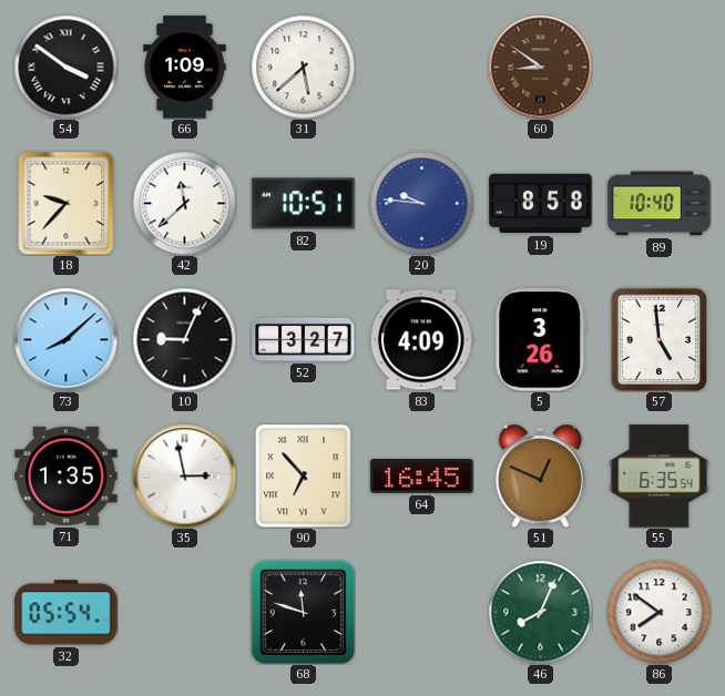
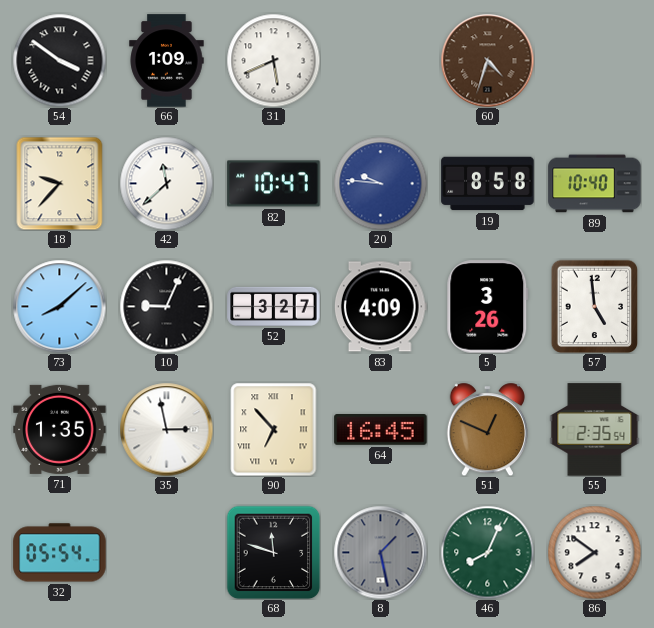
31: 5:38 -> 5:41
60: 8:51 -> 4:33
82: 10:51 -> 10:47
55: 6:35 -> 2:35
8: none -> 1:28
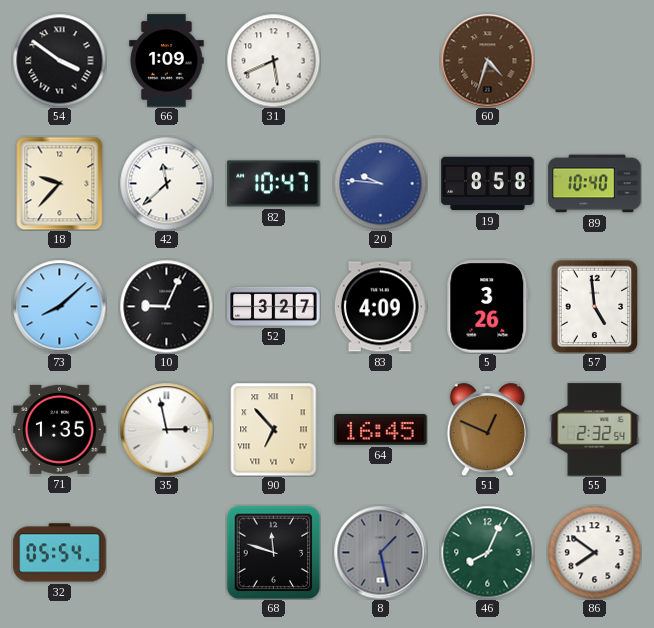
55: 2:35 -> 2:32
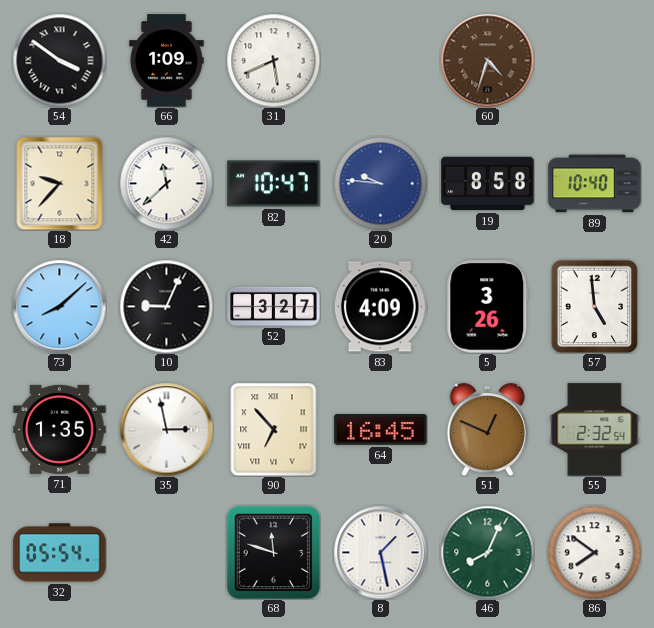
8 dial: grey -> white
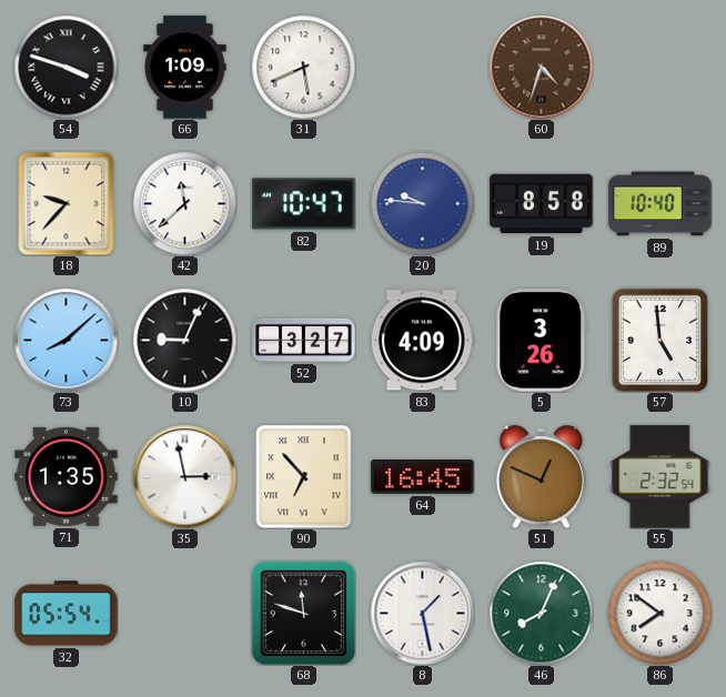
54: 3:51 -> 3:48
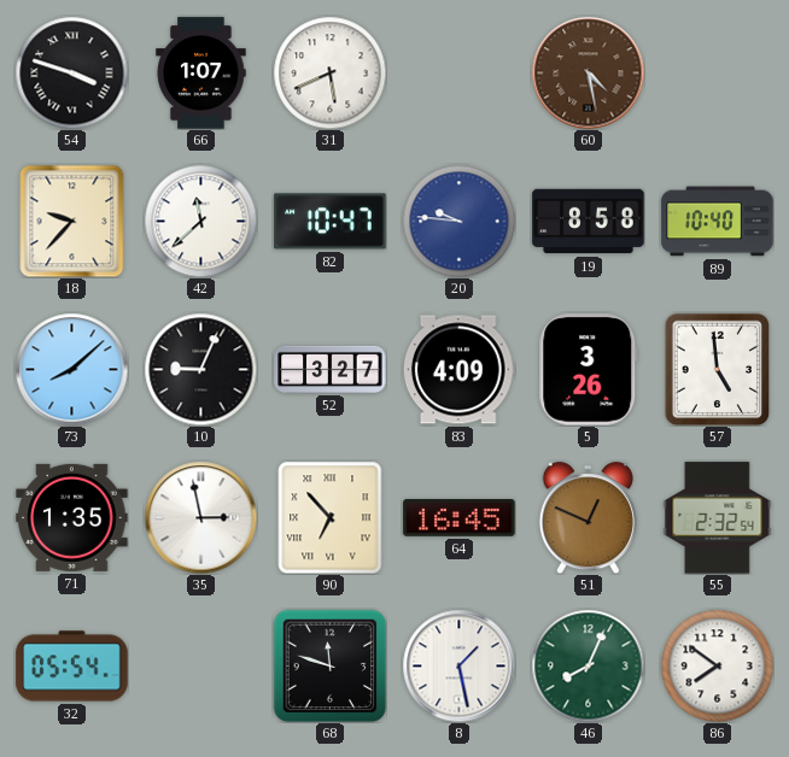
66: 1:09 -> 1:07
60: 4:33 -> 4:28
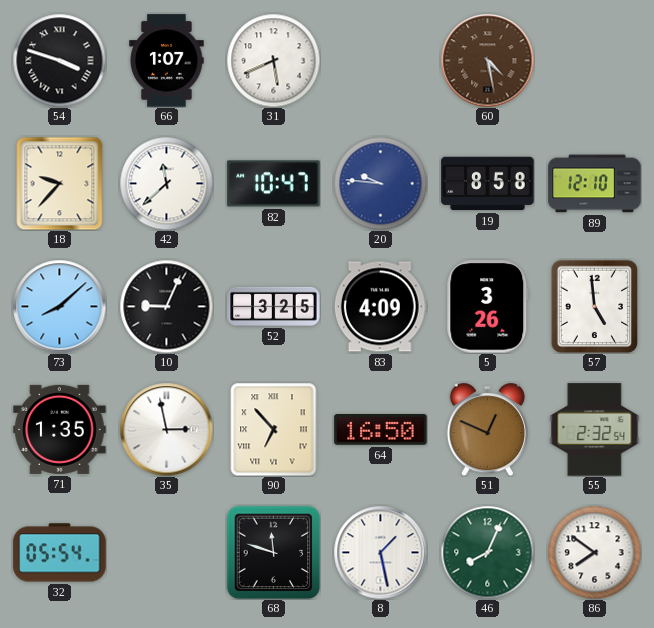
89: 10:40 -> 12:10
52: 3:27 -> 3:25
64: 16:45 -> 16:50
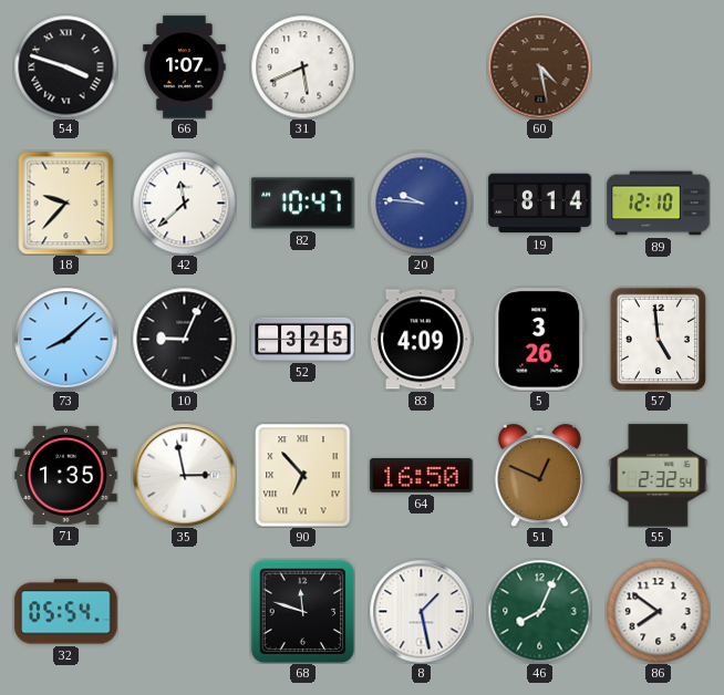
19: 8:58 -> 8:14
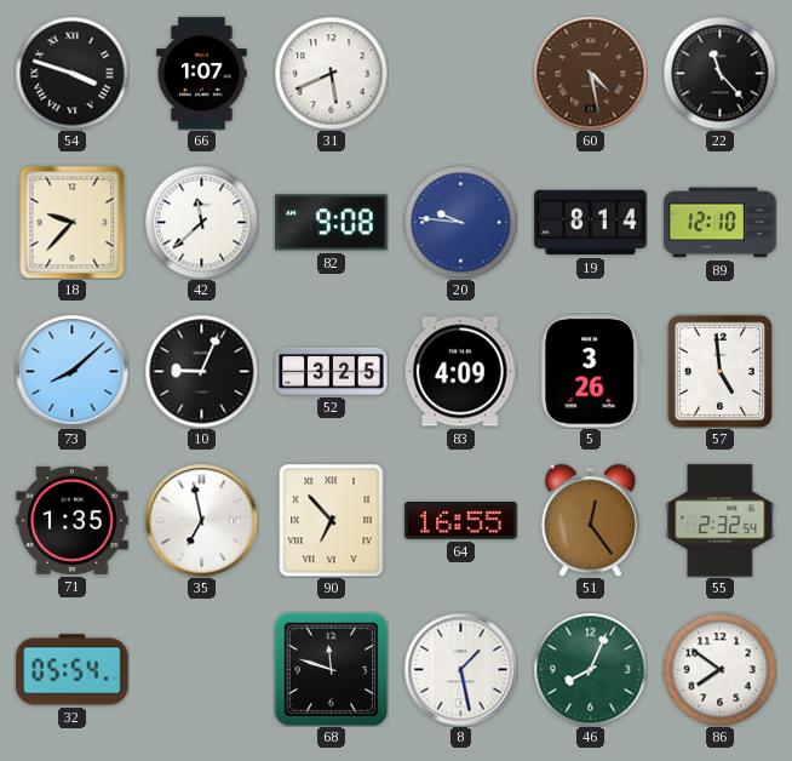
22: none -> 11:23
82: 10:47 -> 9:08
35: 2:58 -> 6:58
64: 16:50 -> 16:55
51: 12:49 -> 12:24
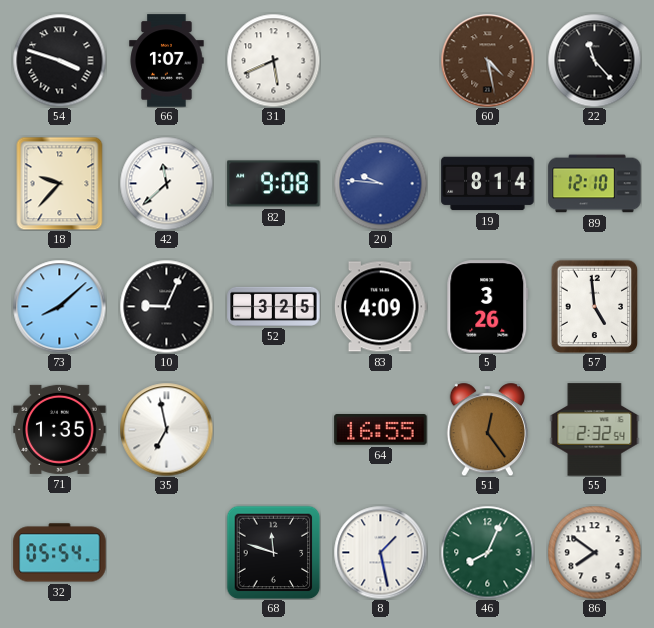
90: 6:53 -> none
